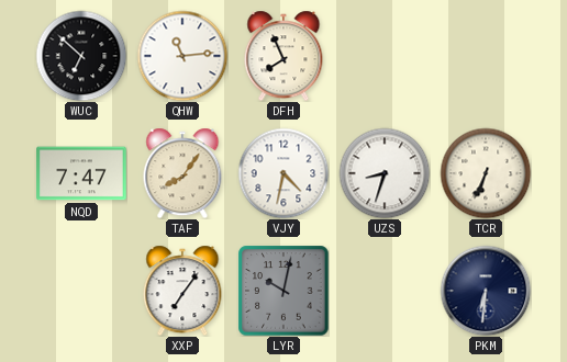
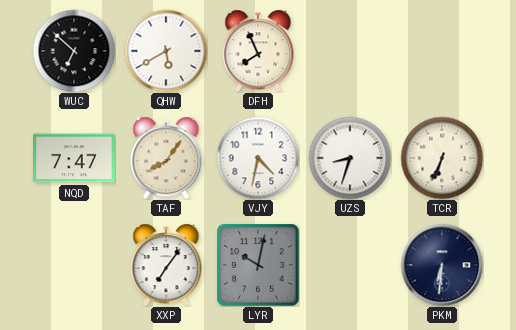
QHW: 11:14 -> 5:40
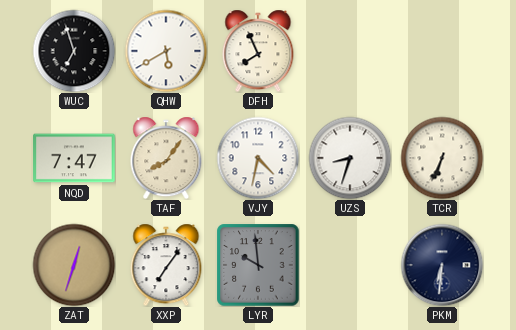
WUC: 6:52 -> 6:57
ZAT: none -> 12:33
LYR: 10:02 -> 9:59
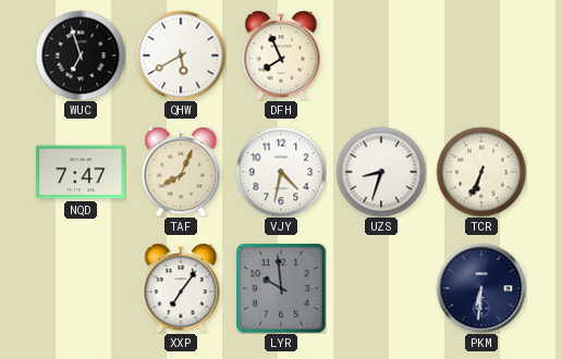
TAF: 8:06 -> 8:04
ZAT: 12:33 -> none
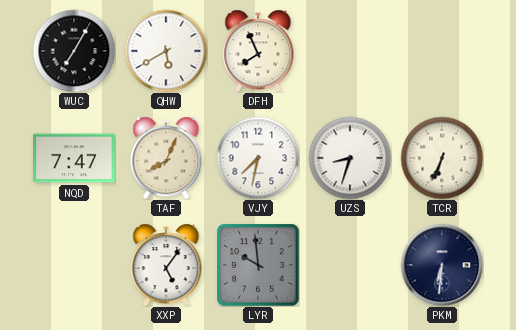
WUC: 6:57 -> 7:05
VJY: 4:32 -> 7:32
XXP: 7:06 -> 5:06
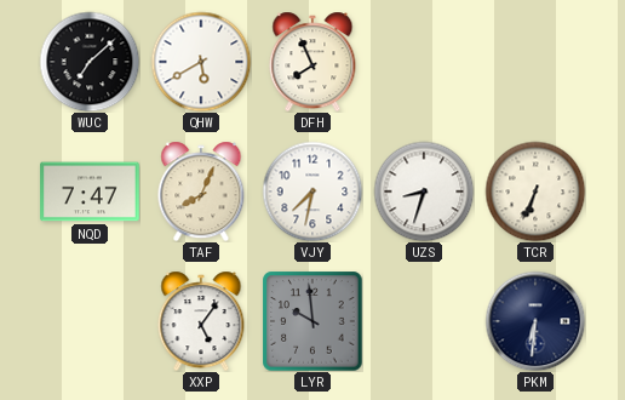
WUC: 7:05 -> 7:08
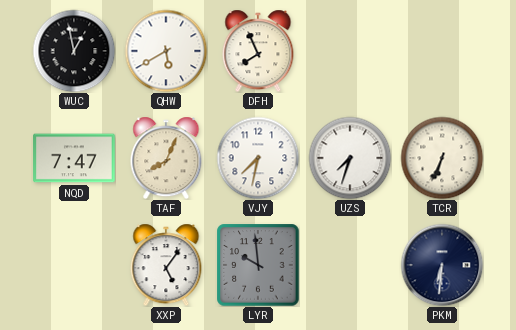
WUC: 7:08 -> 12:58
UZS: 8:33 -> 7:33
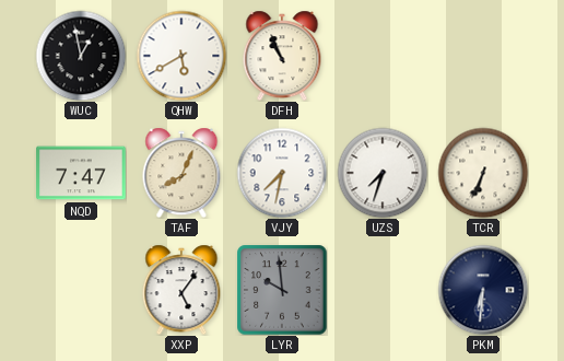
DFH: 7:56 -> 10:56
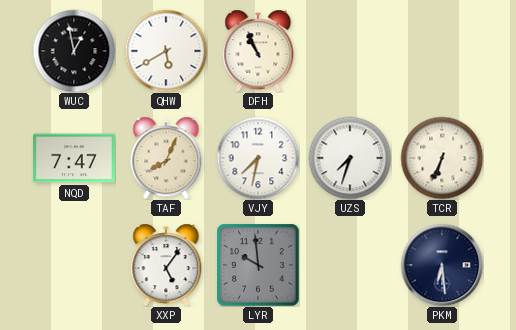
PKM: 6:31 -> 6:29
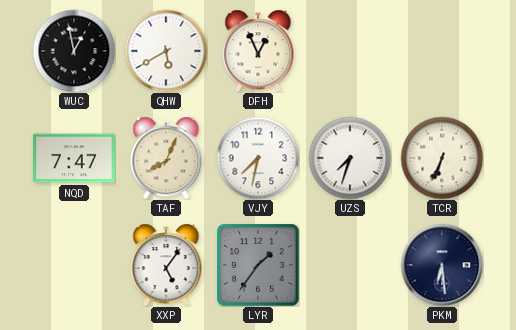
DFH: 10:56 -> 12:56
LYR: 9:59 -> 1:36
